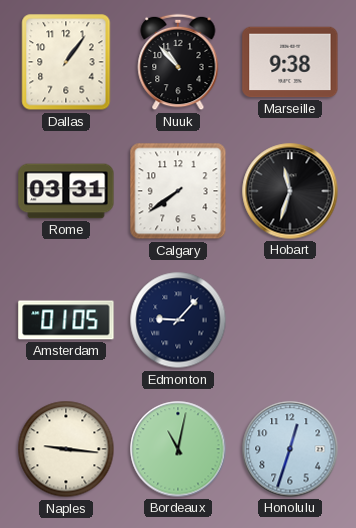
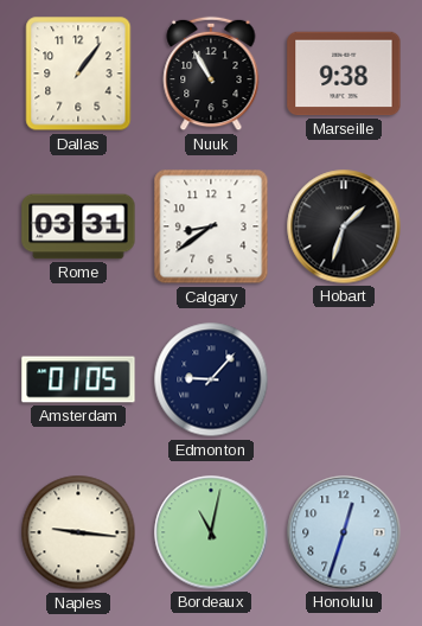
Nuuk: 10:53 -> 10:55
Calgary: 7:39 -> 8:39
Hobart: 11:33 -> 1:33
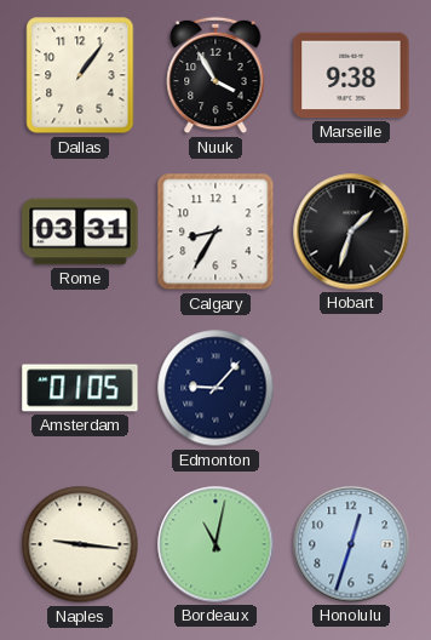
Nuuk: 10:55 -> 3:55
Calgary: 8:39 -> 8:35
